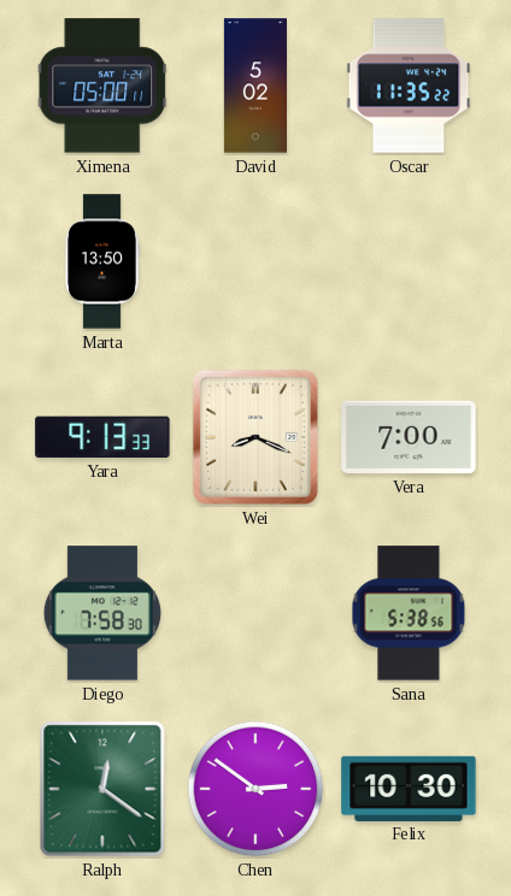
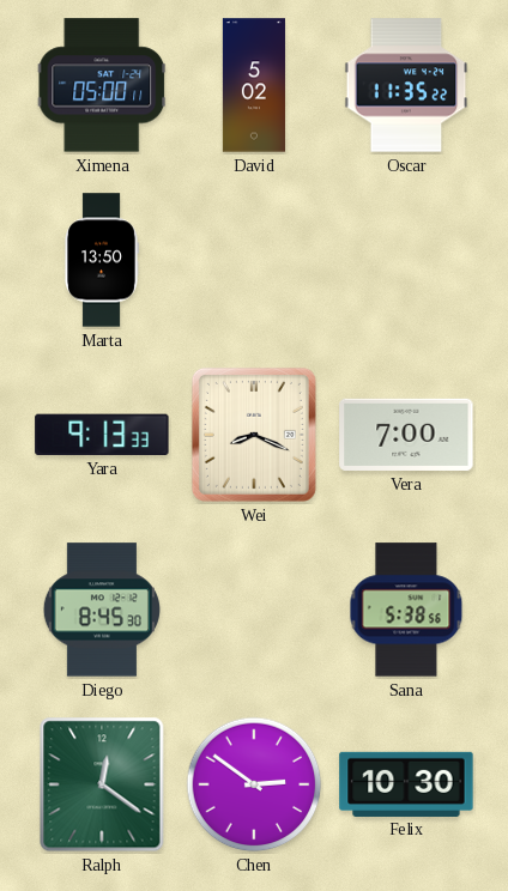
Diego: 7:58 -> 8:45
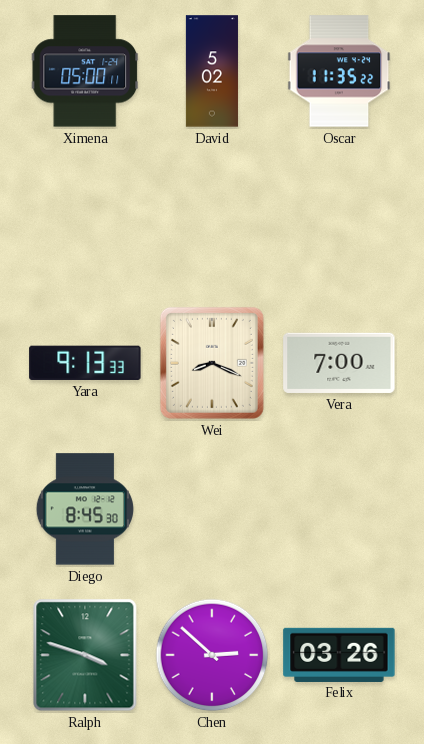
Marta: 13:50 -> none
Sana: 5:38 -> none
Ralph: 12:21 -> 3:48
Chen: 2:51 -> 2:52
Felix: 10:30 -> 03:26
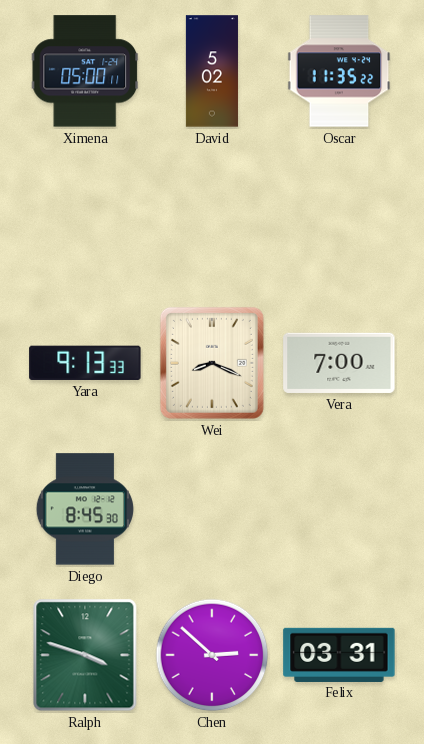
Felix: 03:26 -> 03:31
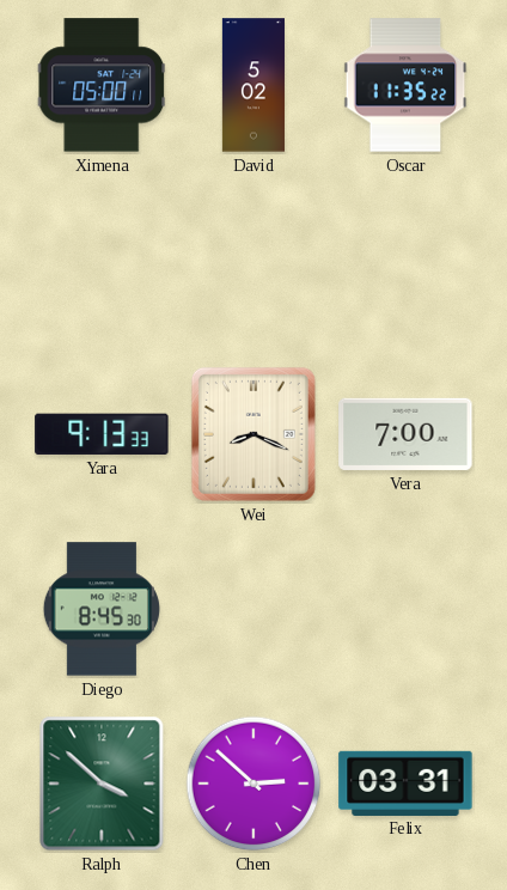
Ralph: 3:48 -> 3:52
